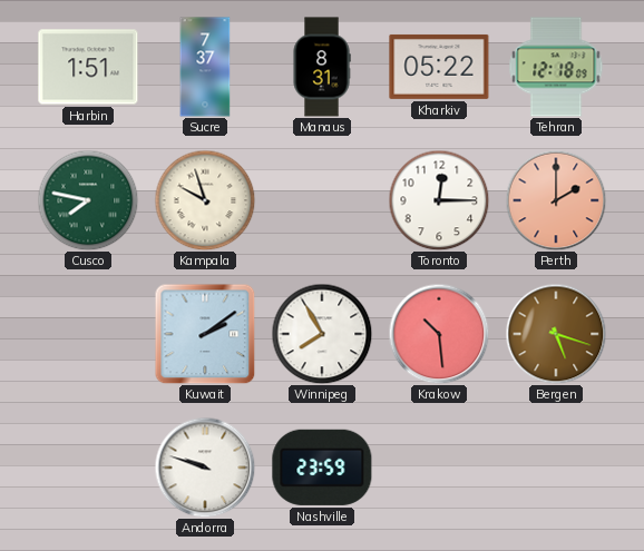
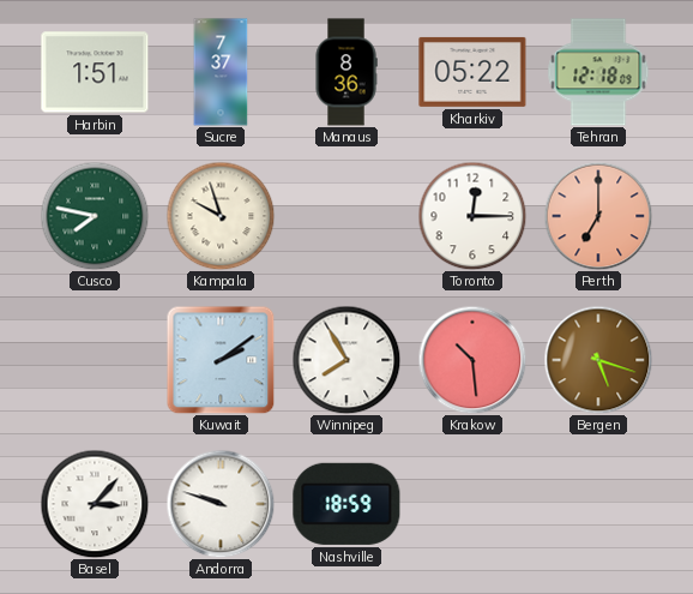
Manaus: 8:31 -> 8:36
Perth: 2:00 -> 7:00
Basel: none -> 3:07
Nashville: 23:59 -> 18:59
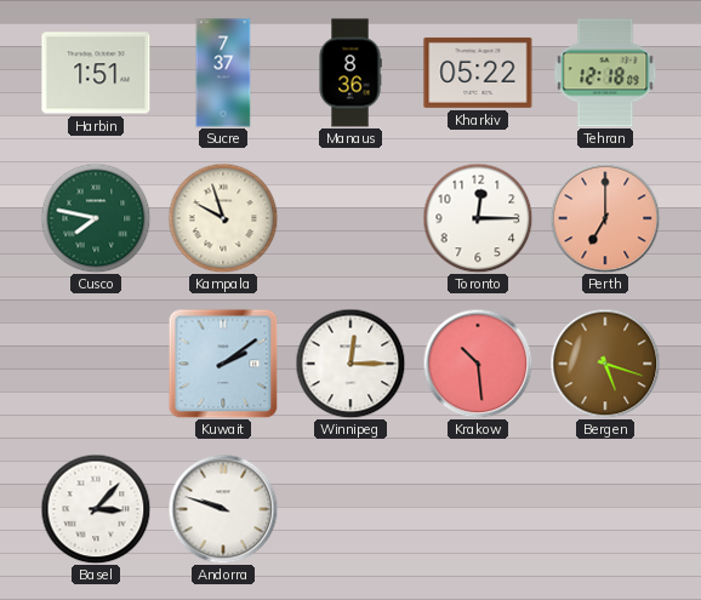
Winnipeg: 7:55 -> 12:15
Nashville: 18:59 -> none
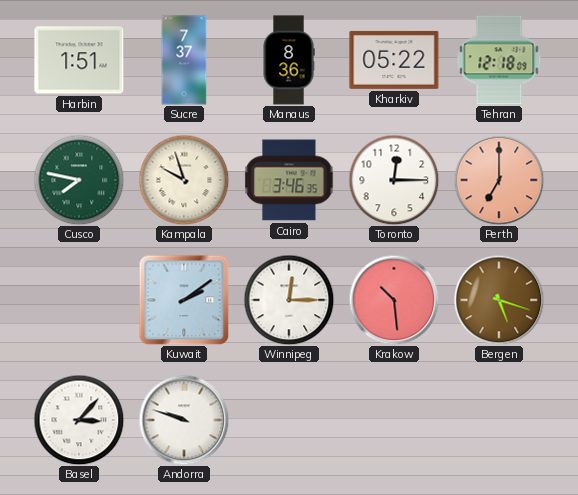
Cairo: none -> 3:46
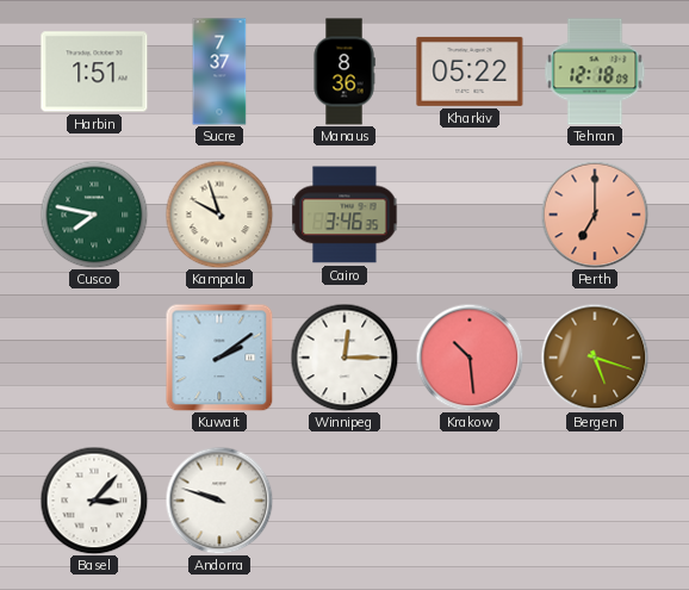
Toronto: 12:15 -> none
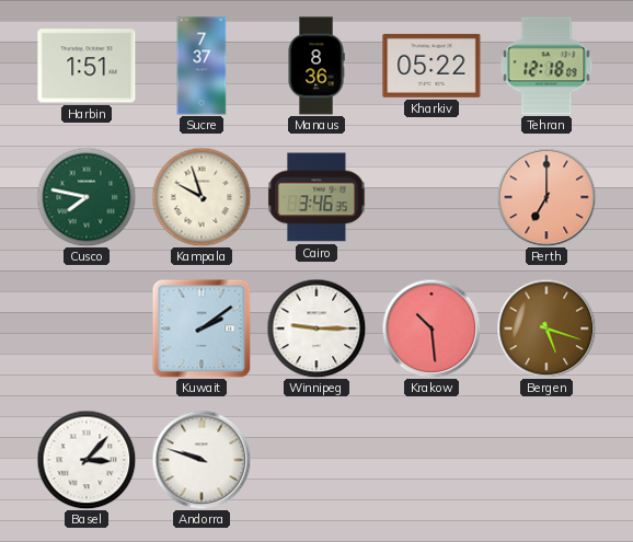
Winnipeg: 12:15 -> 9:15
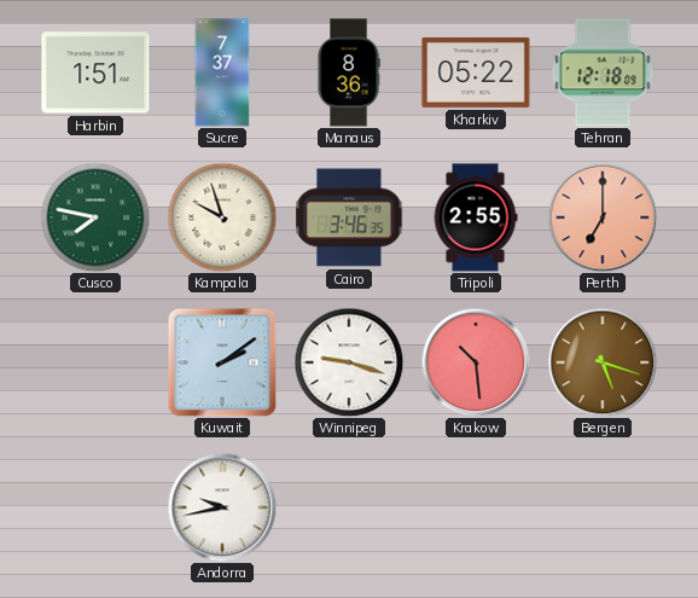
Tripoli: none -> 2:55
Winnipeg: 9:15 -> 9:18
Basel: 3:07 -> none
Andorra: 9:48 -> 9:43
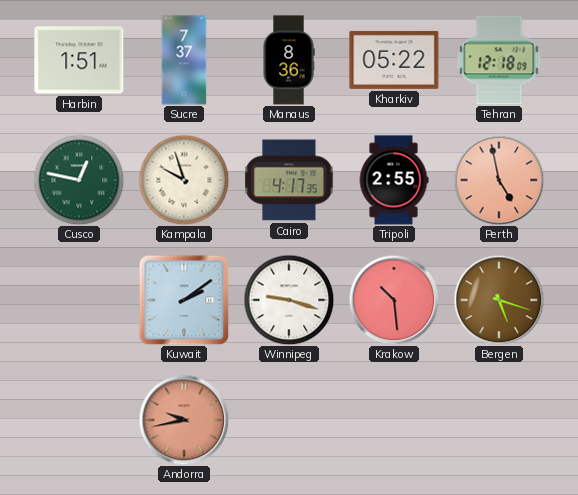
Cusco: 7:47 -> 12:47
Cairo: 3:46 -> 4:17
Perth: 7:00 -> 4:58
Andorra dial: white -> salmon
